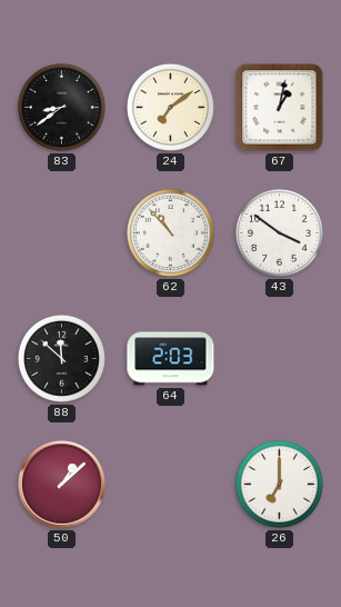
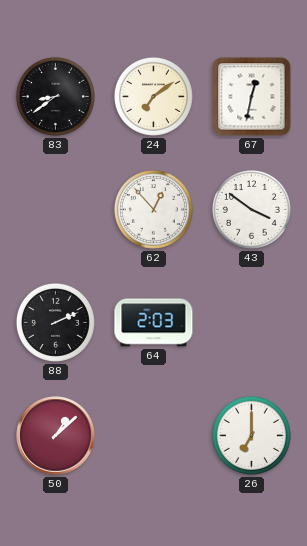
67: 1:02 -> 12:32
62: 10:53 -> 12:53
88: 11:52 -> 2:11
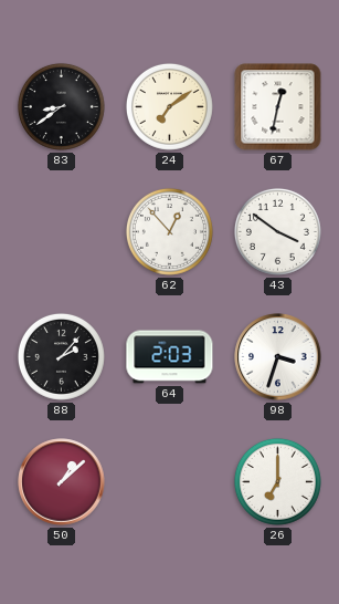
88: 2:11 -> 2:07
98: none -> 3:33
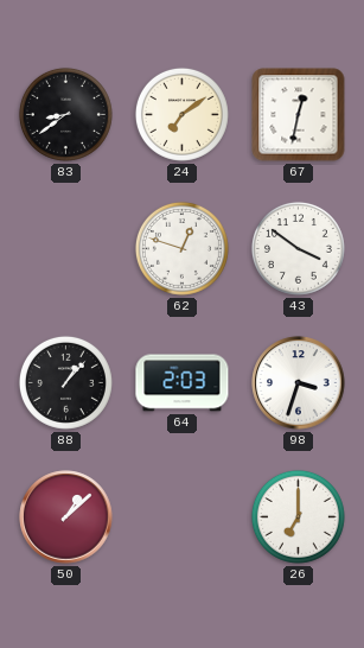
62: 12:53 -> 12:48
88: 2:07 -> 1:07
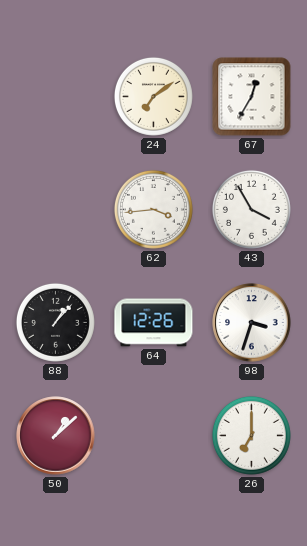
83: 8:39 -> none
67: 12:32 -> 12:35
62: 12:48 -> 3:44
43: 3:51 -> 3:55
64: 2:03 -> 12:26
